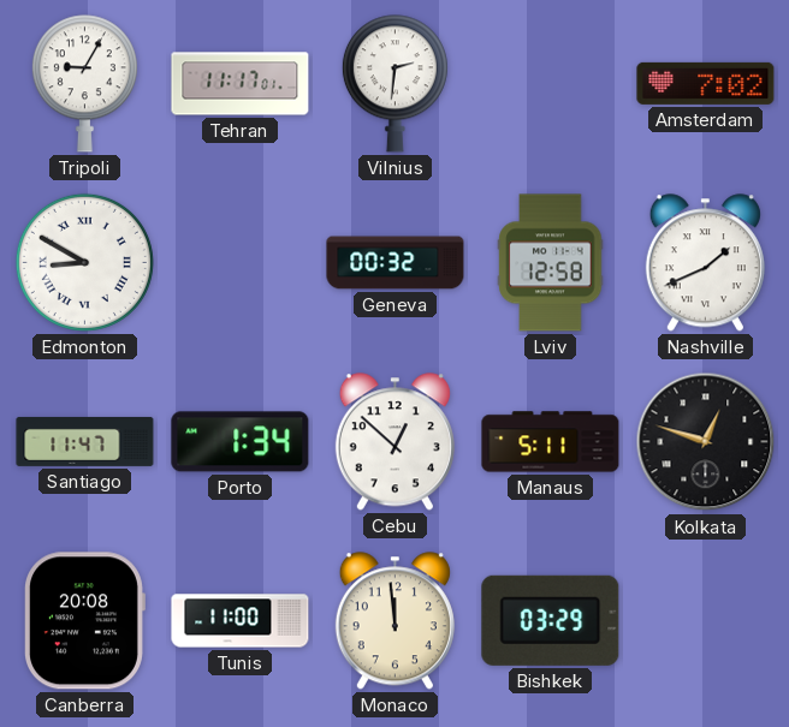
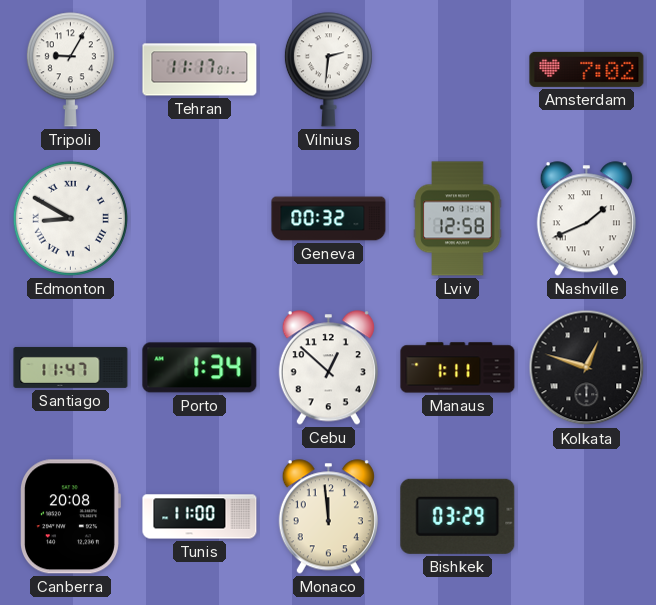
Manaus: 5:11 -> 1:11
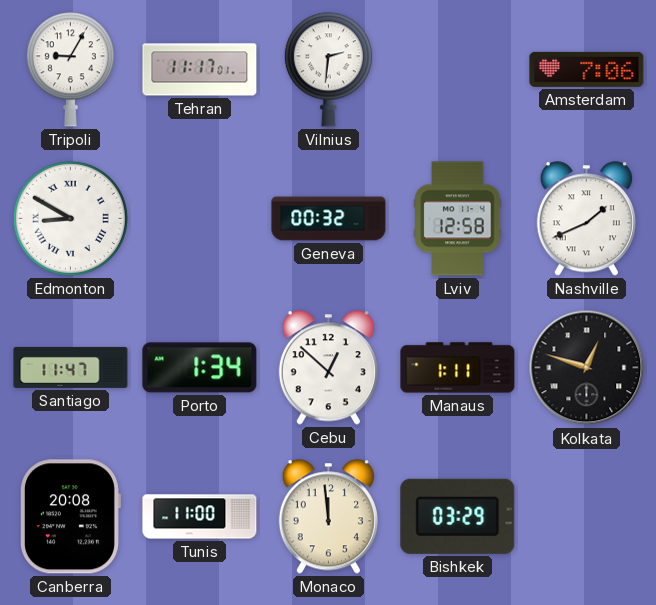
Amsterdam: 7:02 -> 7:06
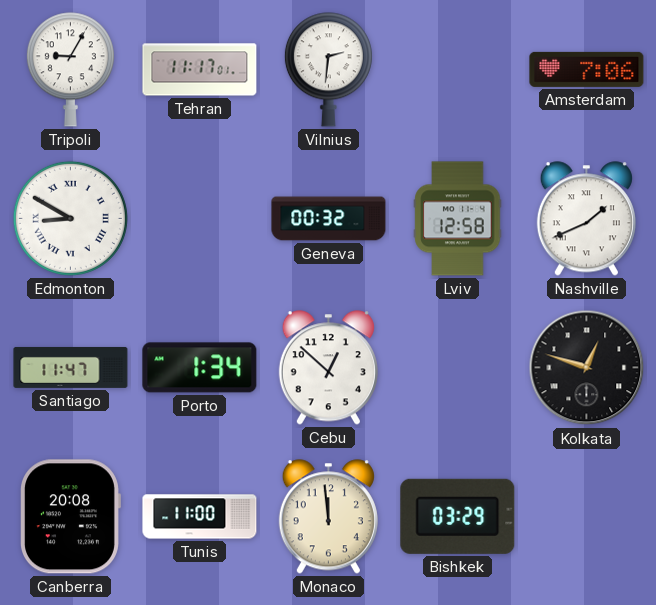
Manaus: 1:11 -> none
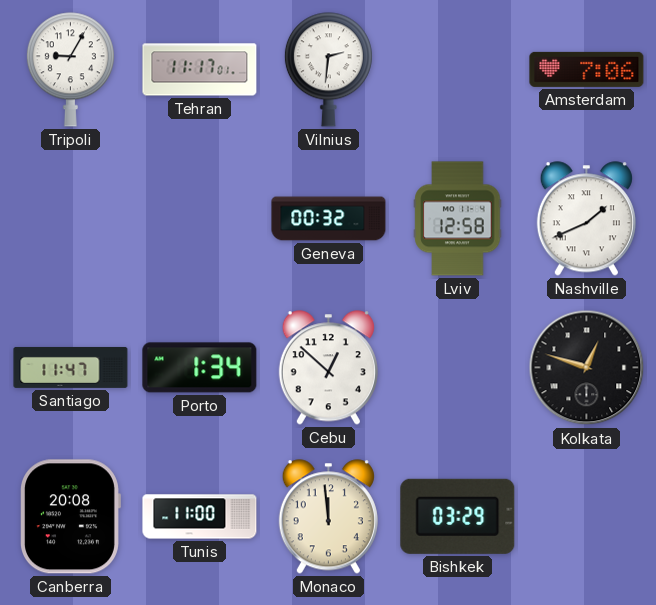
Edmonton: 8:50 -> none
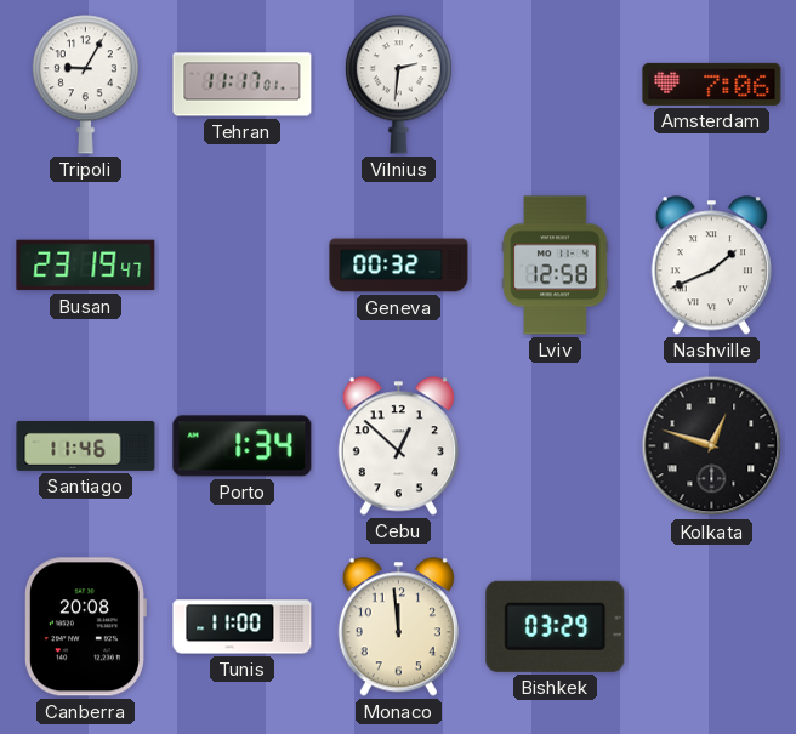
Busan: none -> 23:19
Santiago: 11:47 -> 11:46
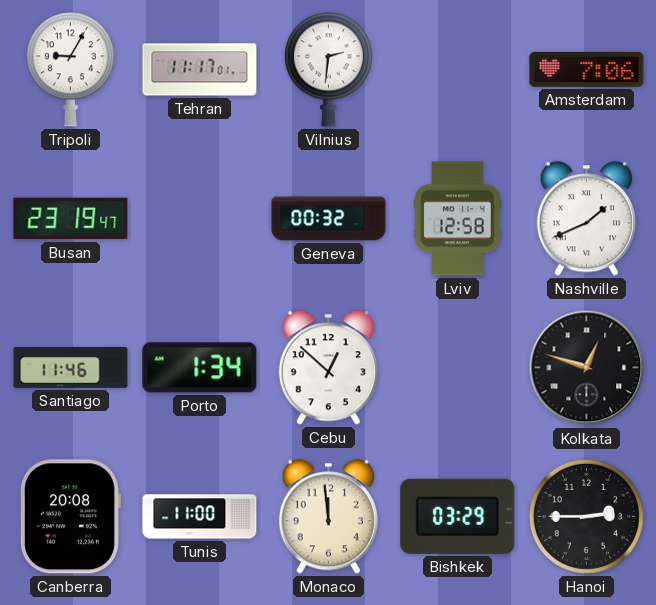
Hanoi: none -> 2:45
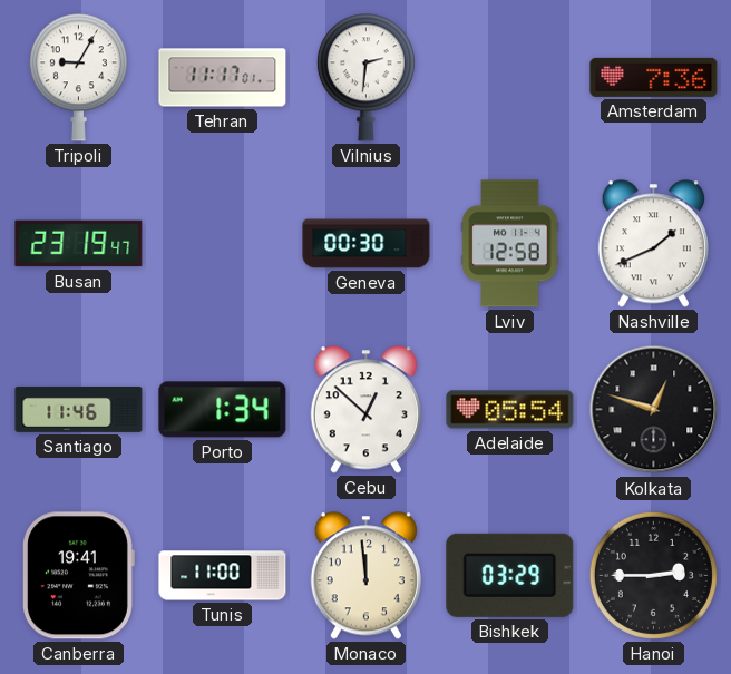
Amsterdam: 7:06 -> 7:36
Geneva: 00:32 -> 00:30
Adelaide: none -> 05:54
Canberra: 20:08 -> 19:41
